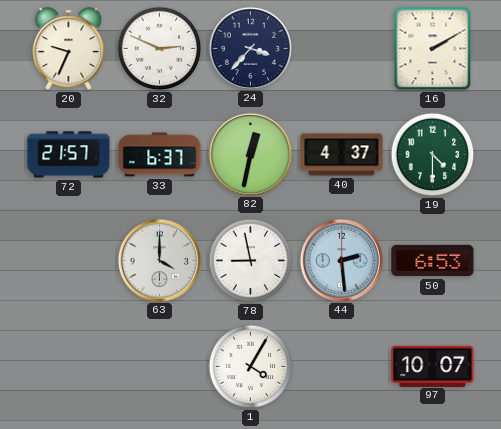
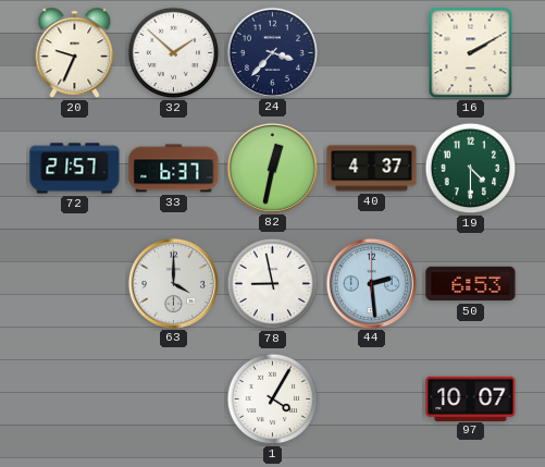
32: 2:49 -> 1:52
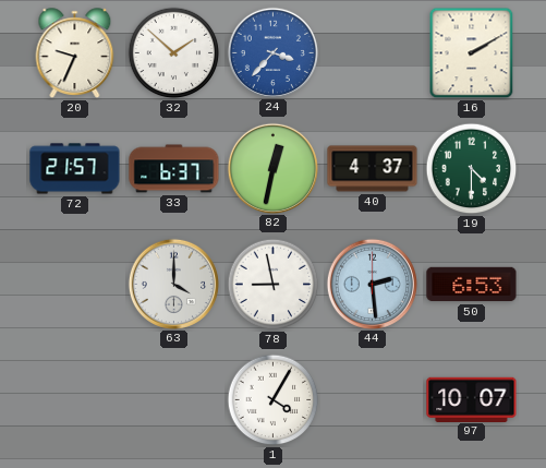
24 dial: navy -> blue
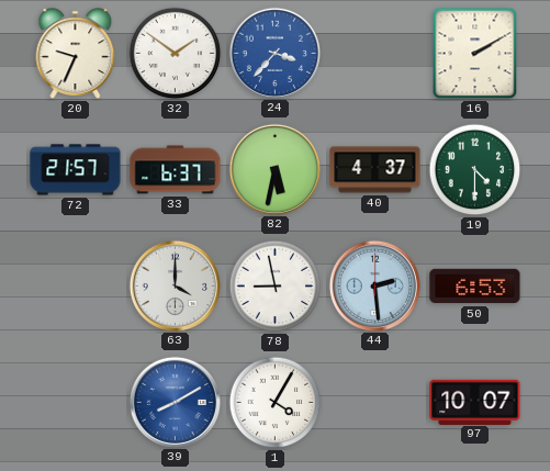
32: 1:52 -> 1:51
82: 12:32 -> 5:32
39: none -> 8:10
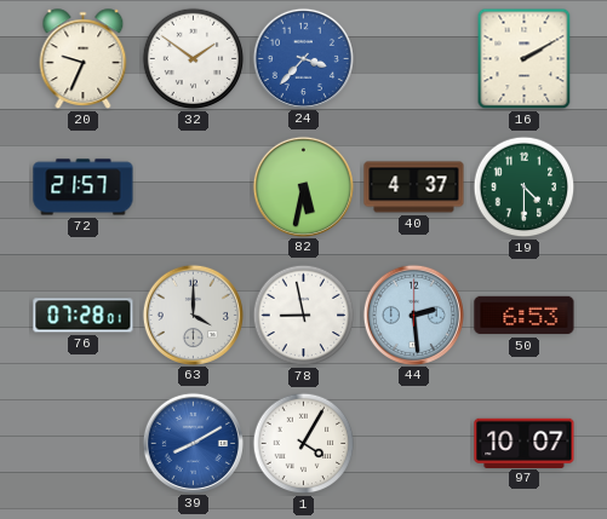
33: 6:37 -> none
76: none -> 07:28
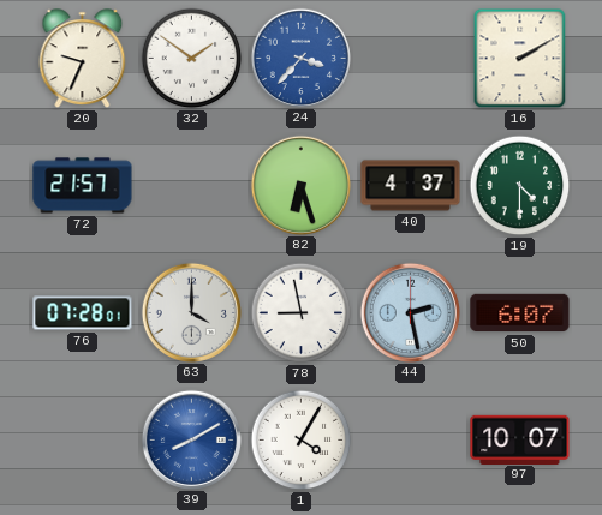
82: 5:32 -> 6:27
44: 2:29 -> 2:28
50: 6:53 -> 6:07
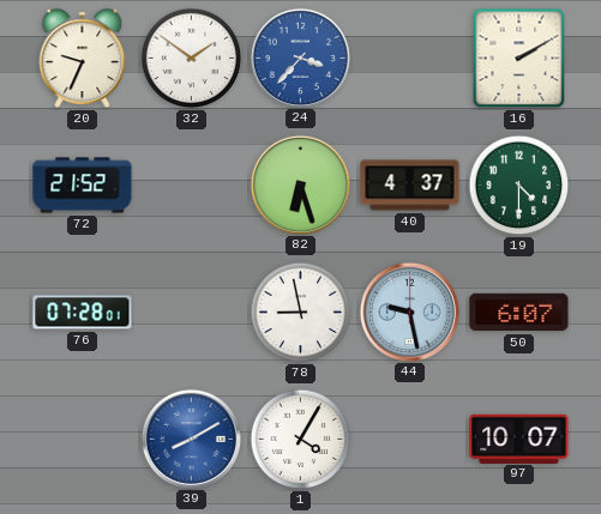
72: 21:57 -> 21:52
63: 4:00 -> none
44: 2:28 -> 9:28
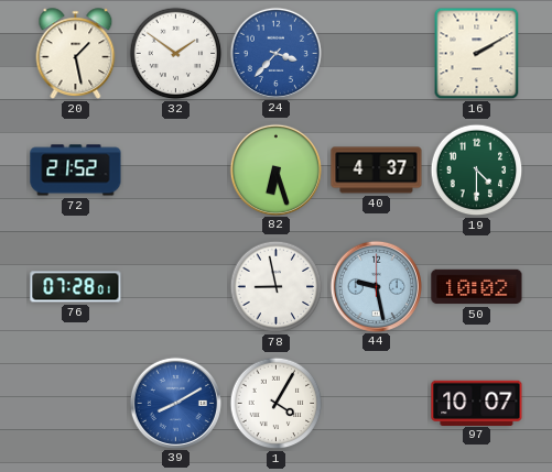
20: 9:34 -> 1:28
50: 6:07 -> 10:02
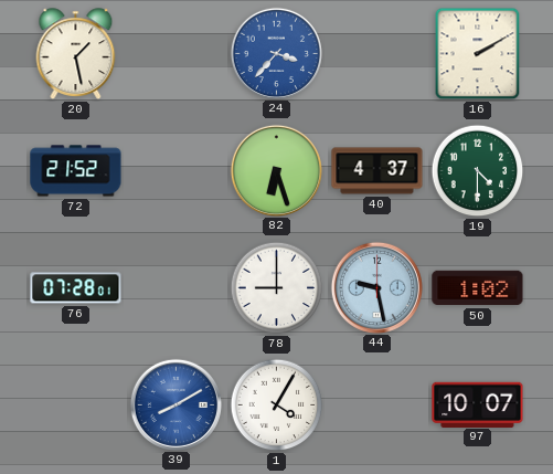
32: 1:51 -> none
78: 8:58 -> 9:00
50: 10:02 -> 1:02
